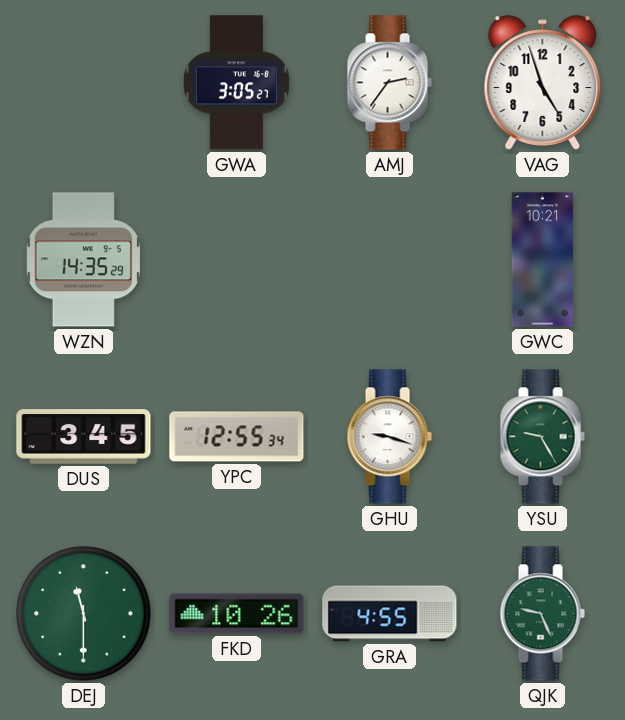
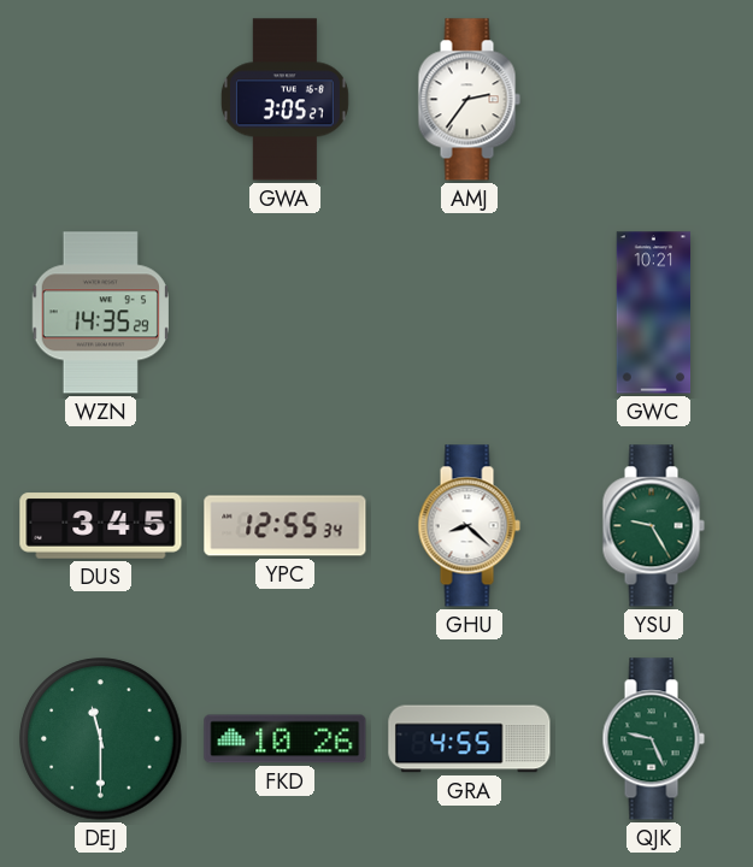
VAG: 4:57 -> none
GHU: 9:18 -> 8:22
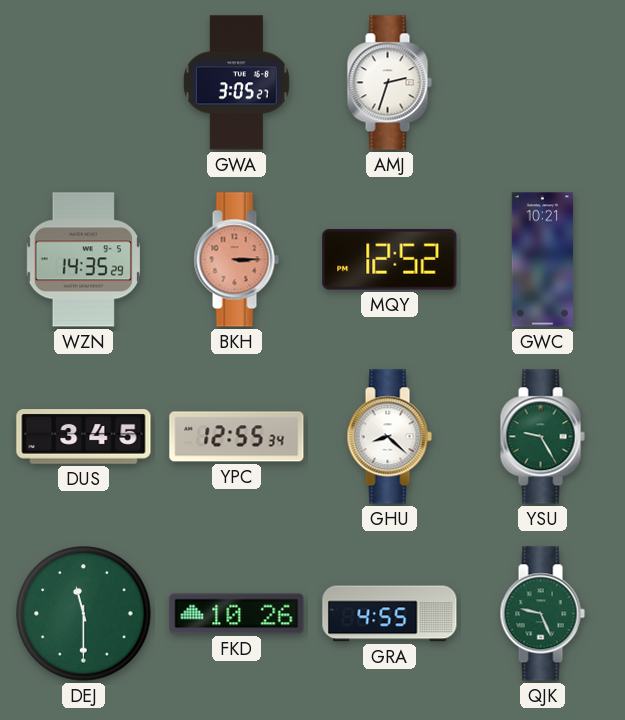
AMJ: 2:36 -> 2:33
BKH: none -> 3:15
MQY: none -> 12:52
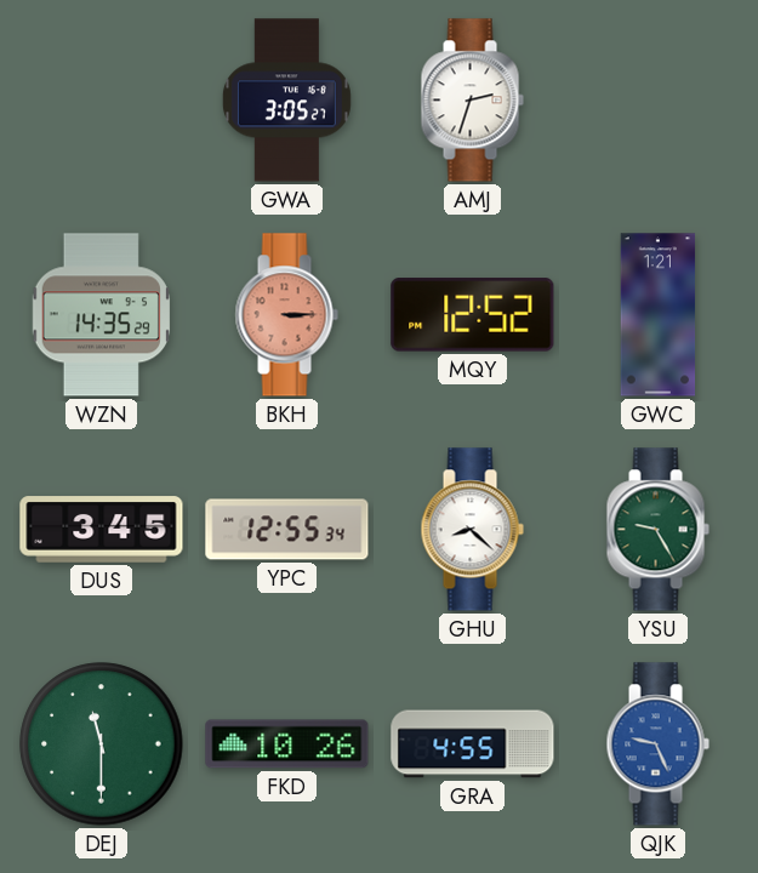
GWC: 10:21 -> 1:21
QJK dial: green -> blue
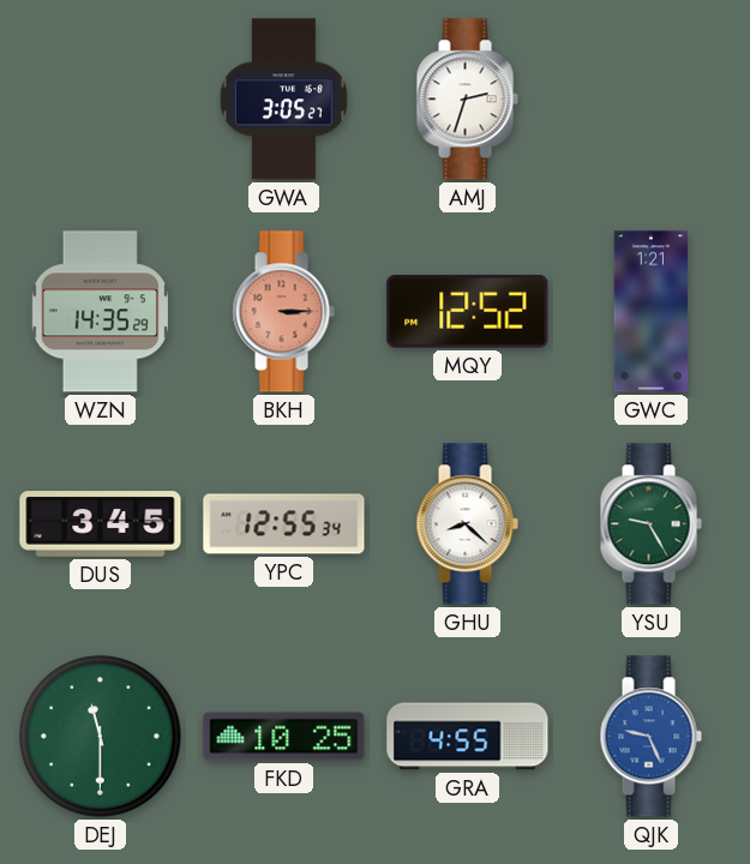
FKD: 10:26 -> 10:25
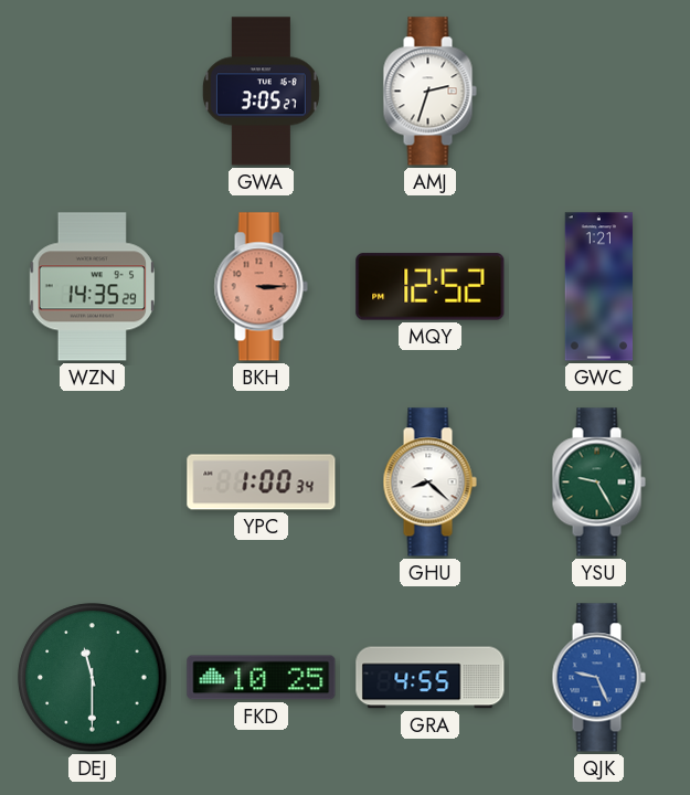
DUS: 3:45 -> none
YPC: 12:55 -> 1:00
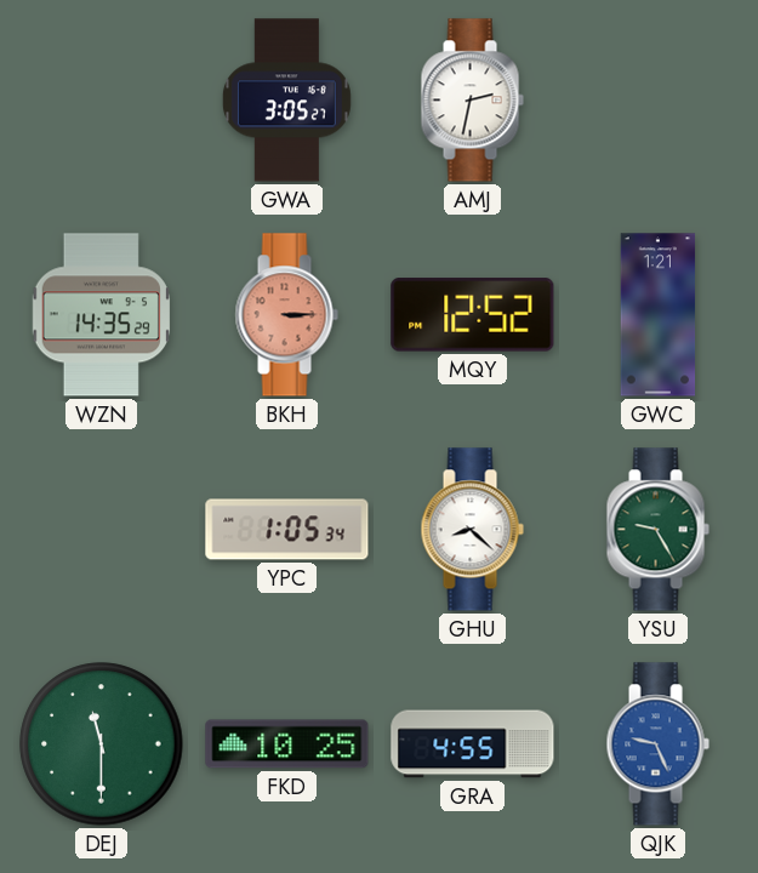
AMJ: 2:33 -> 2:32
YPC: 1:00 -> 1:05
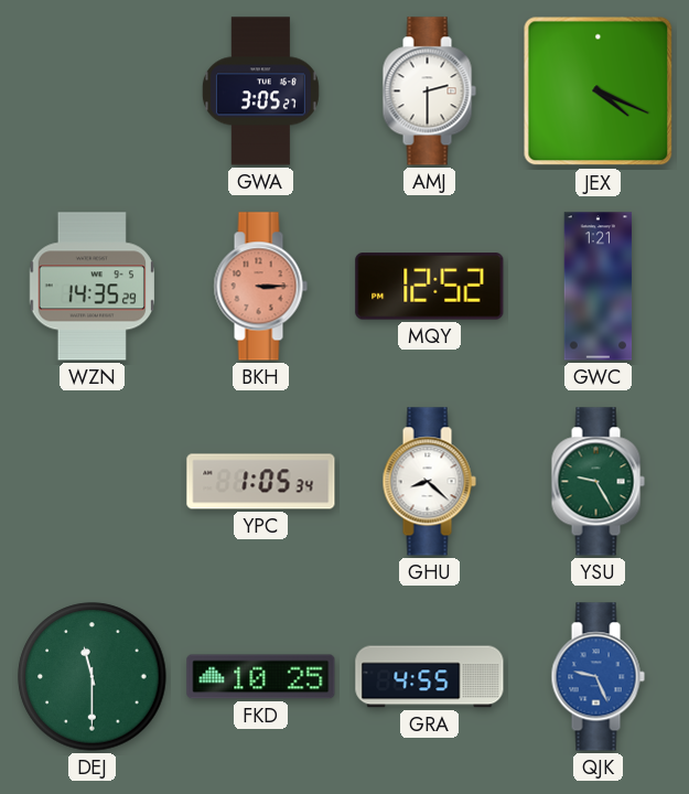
AMJ: 2:32 -> 2:30
JEX: none -> 4:19
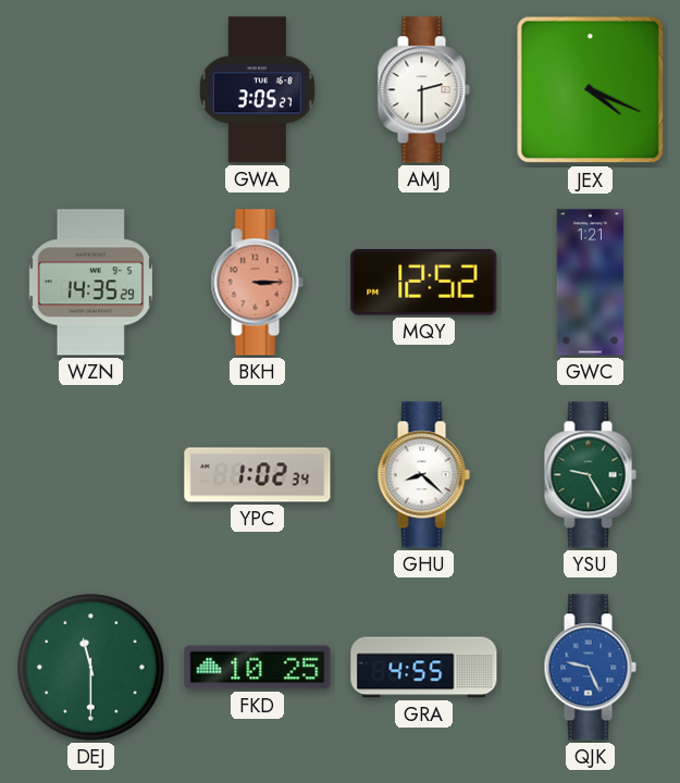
YPC: 1:05 -> 1:02
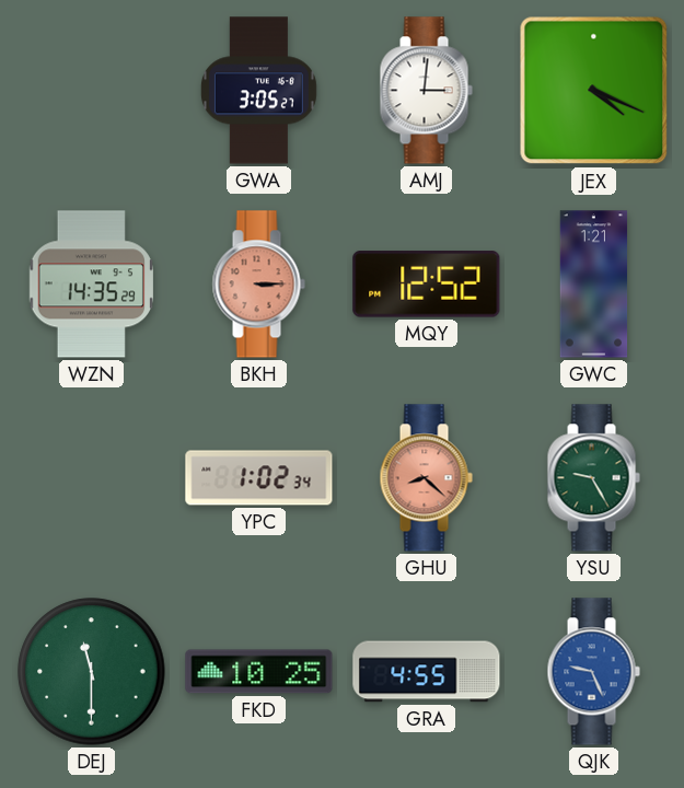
AMJ: 2:30 -> 3:01
GHU dial: white -> salmon
